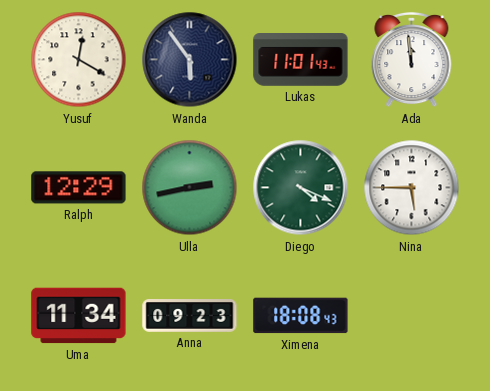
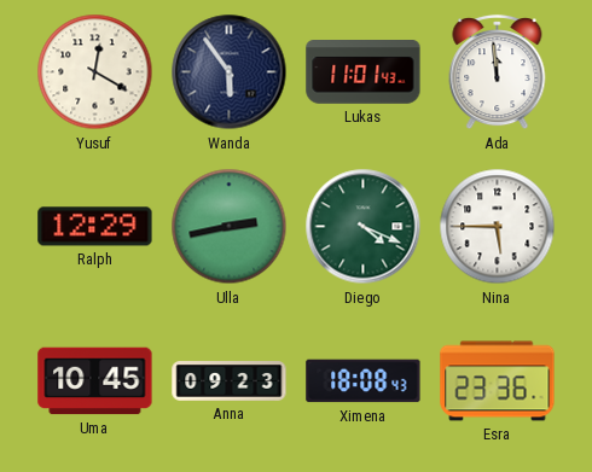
Uma: 11:34 -> 10:45
Esra: none -> 23:36
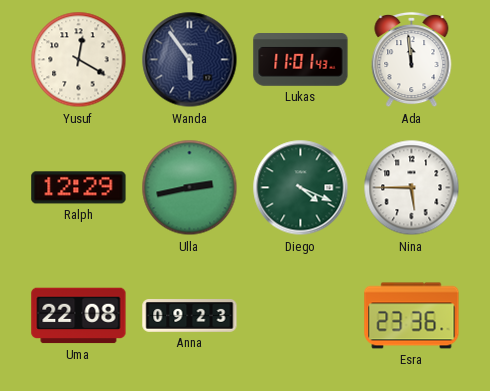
Uma: 10:45 -> 22:08
Ximena: 18:08 -> none
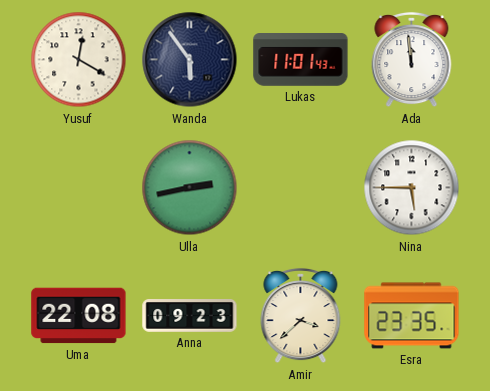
Ralph: 12:29 -> none
Diego: 4:19 -> none
Amir: none -> 3:38
Esra: 23:36 -> 23:35
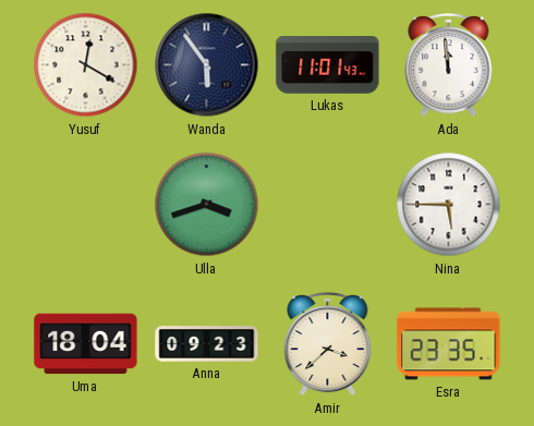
Ulla: 2:43 -> 3:42
Uma: 22:08 -> 18:04
